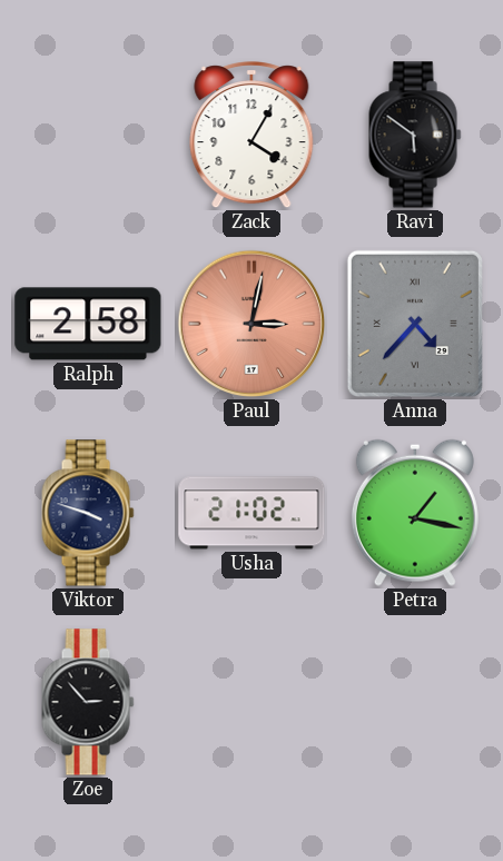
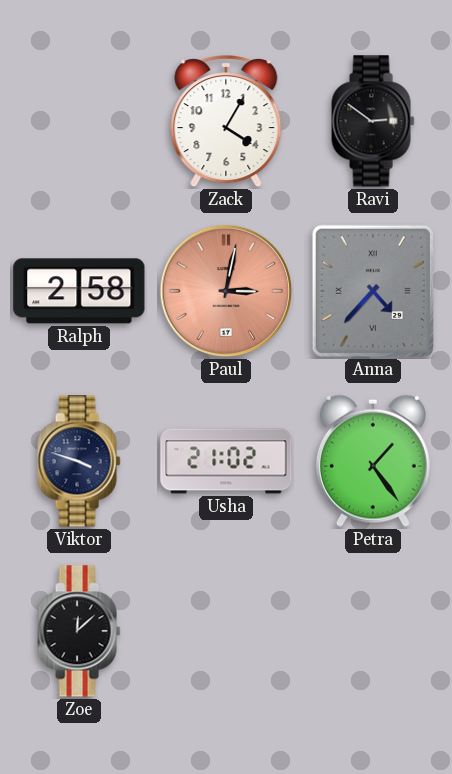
Ravi: 5:51 -> 2:51
Petra: 1:17 -> 1:24
Zoe: 2:53 -> 12:08
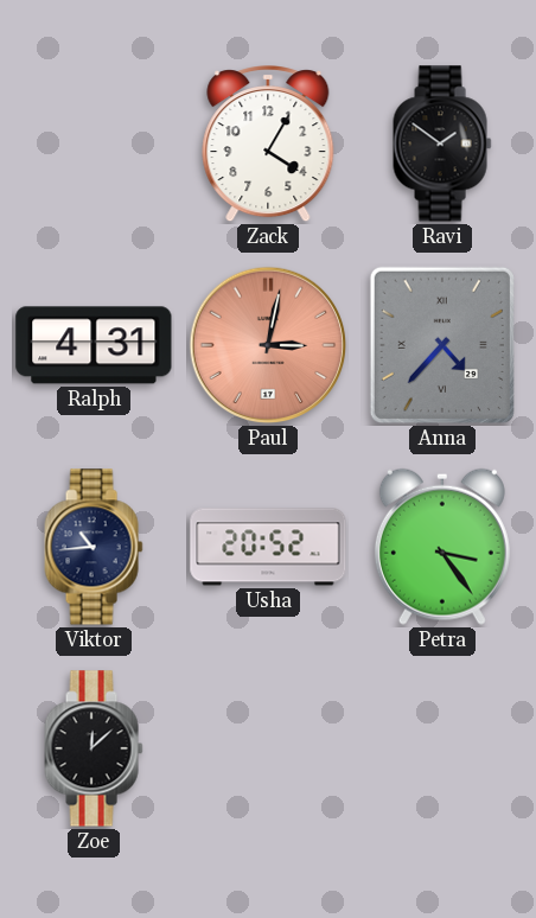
Ravi: 2:51 -> 1:51
Ralph: 2:58 -> 4:31
Viktor: 3:48 -> 10:44
Usha: 21:02 -> 20:52
Petra: 1:24 -> 3:24
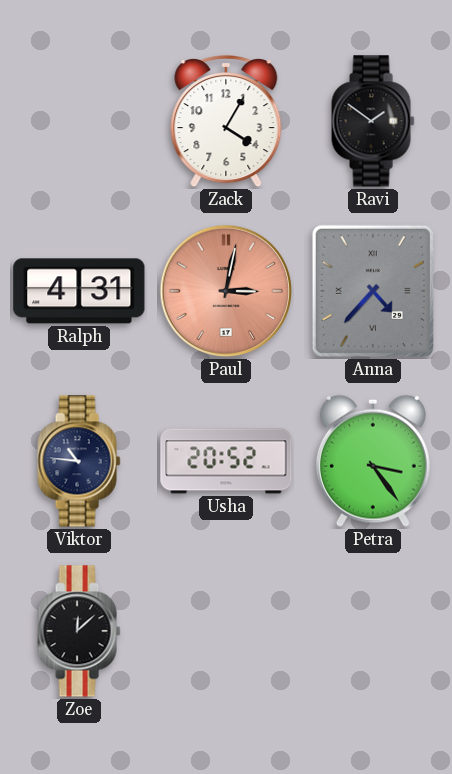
Viktor: 10:44 -> 10:46
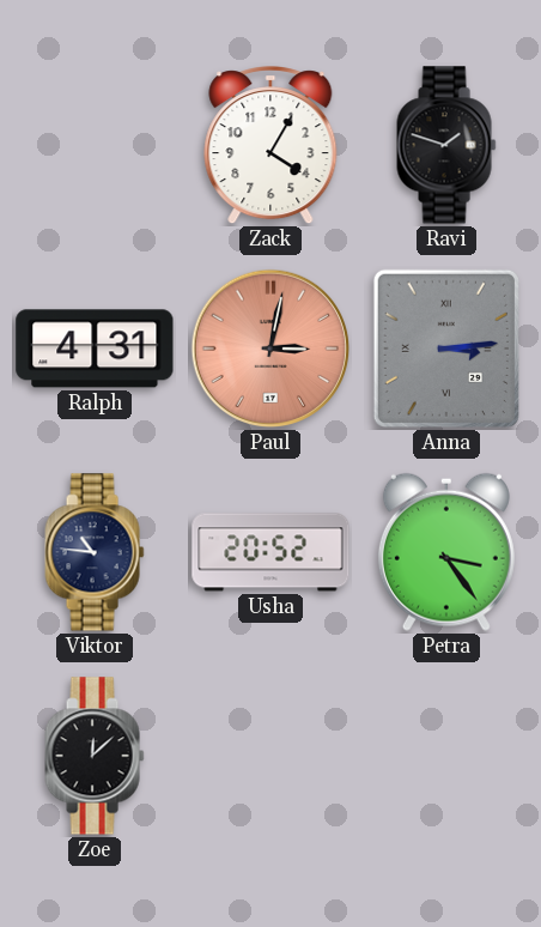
Ravi: 1:51 -> 1:48
Anna: 4:37 -> 3:14
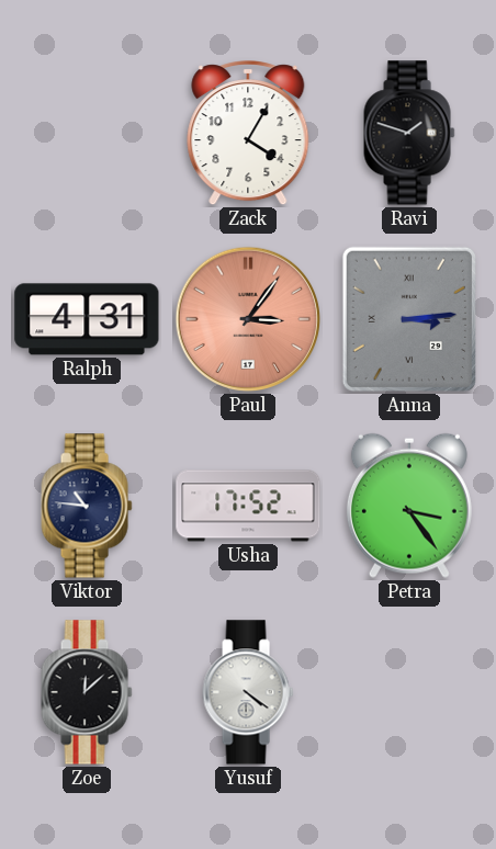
Paul: 3:02 -> 3:06
Usha: 20:52 -> 17:52
Yusuf: none -> 4:21
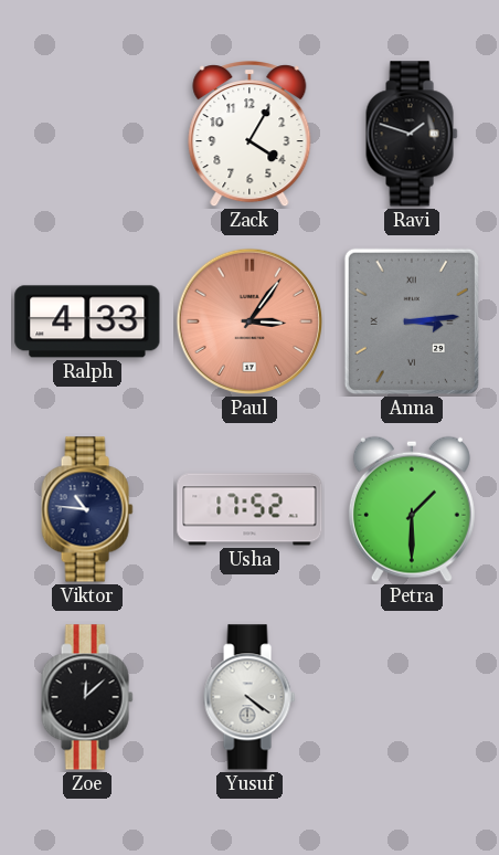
Ralph: 4:31 -> 4:33
Petra: 3:24 -> 1:30
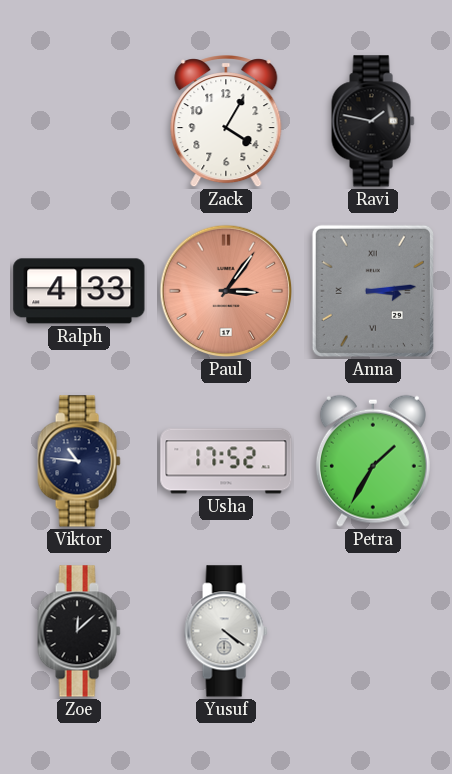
Ravi: 1:48 -> 1:47
Petra: 1:30 -> 1:35
